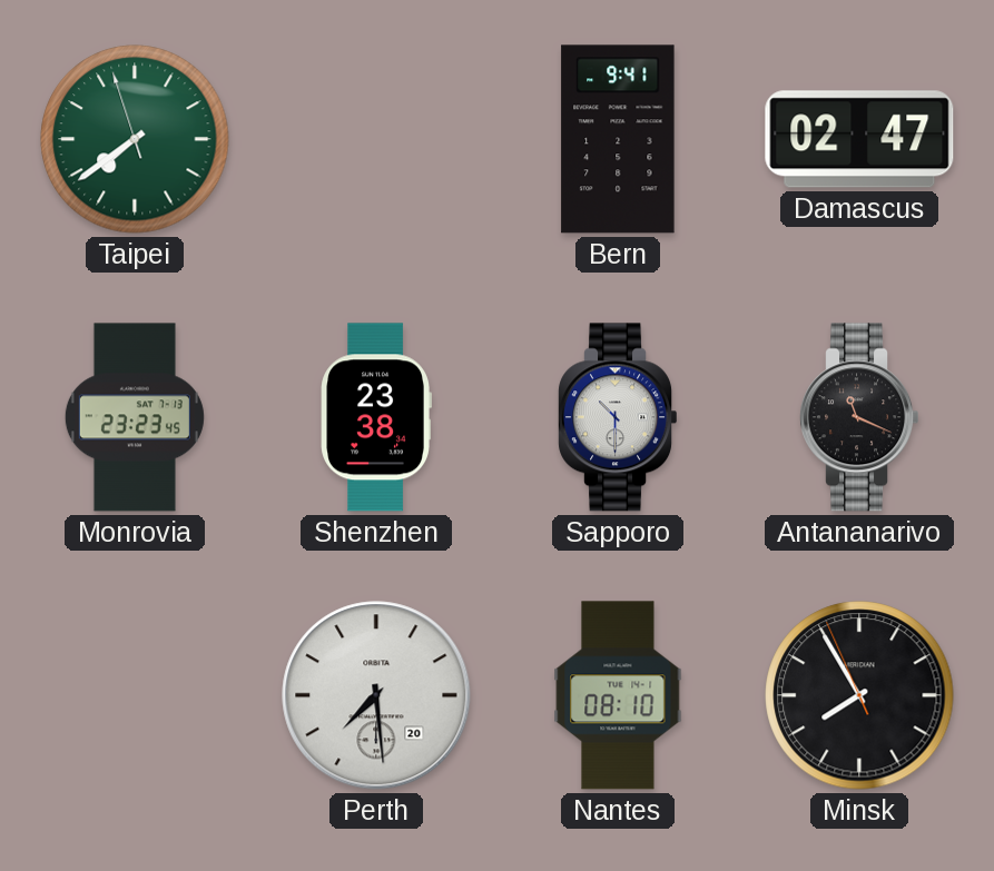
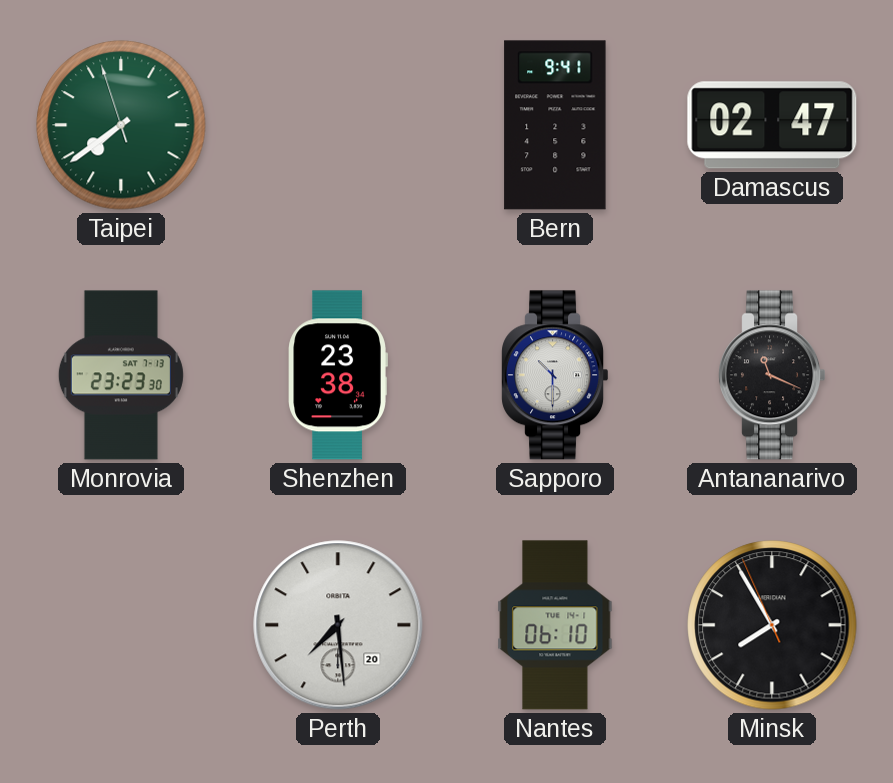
Monrovia: 23:23:45 -> 23:23:30
Nantes: 08:10 -> 06:10
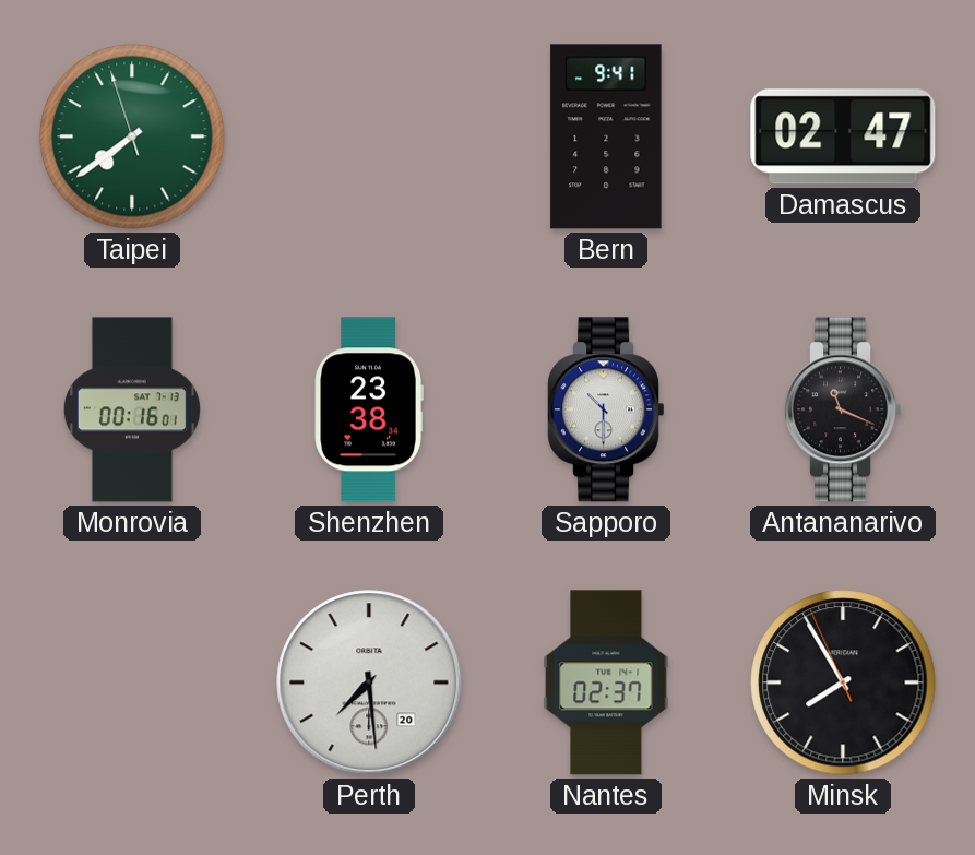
Monrovia: 23:23 -> 00:16
Nantes: 06:10 -> 02:37
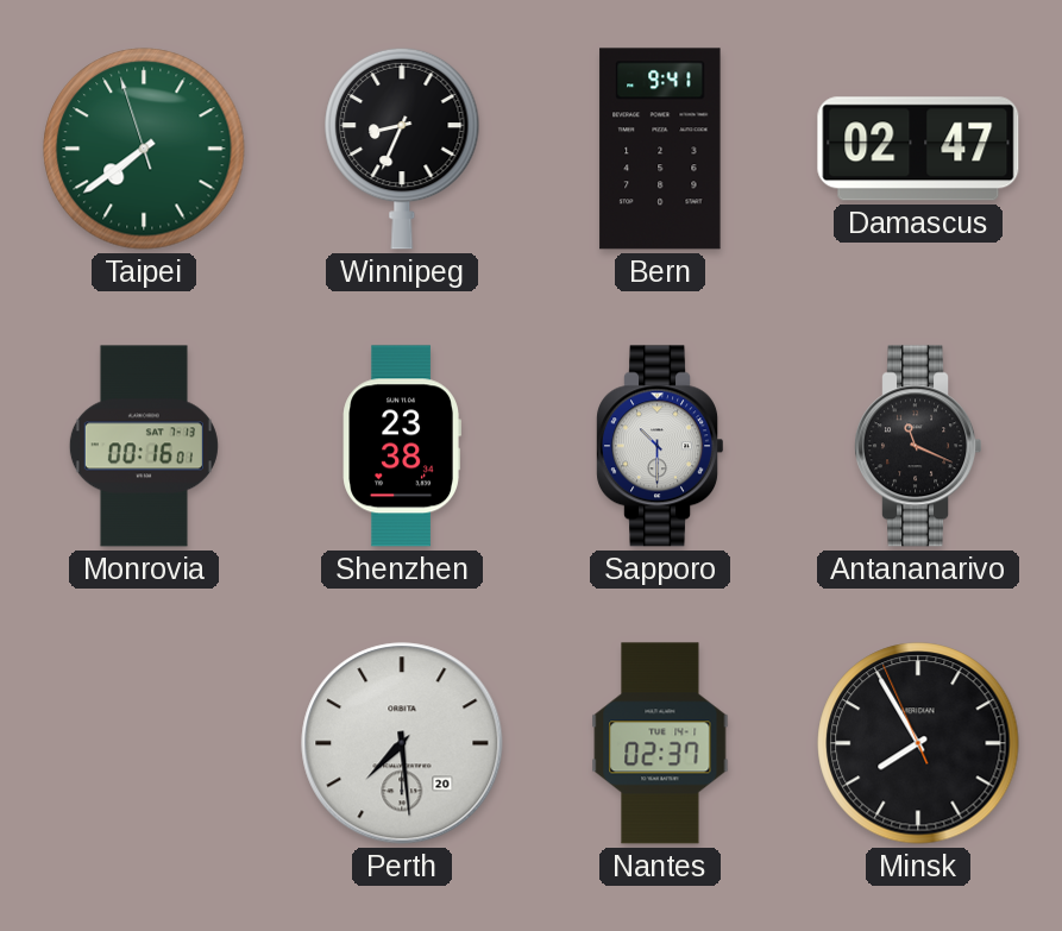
Winnipeg: none -> 8:34
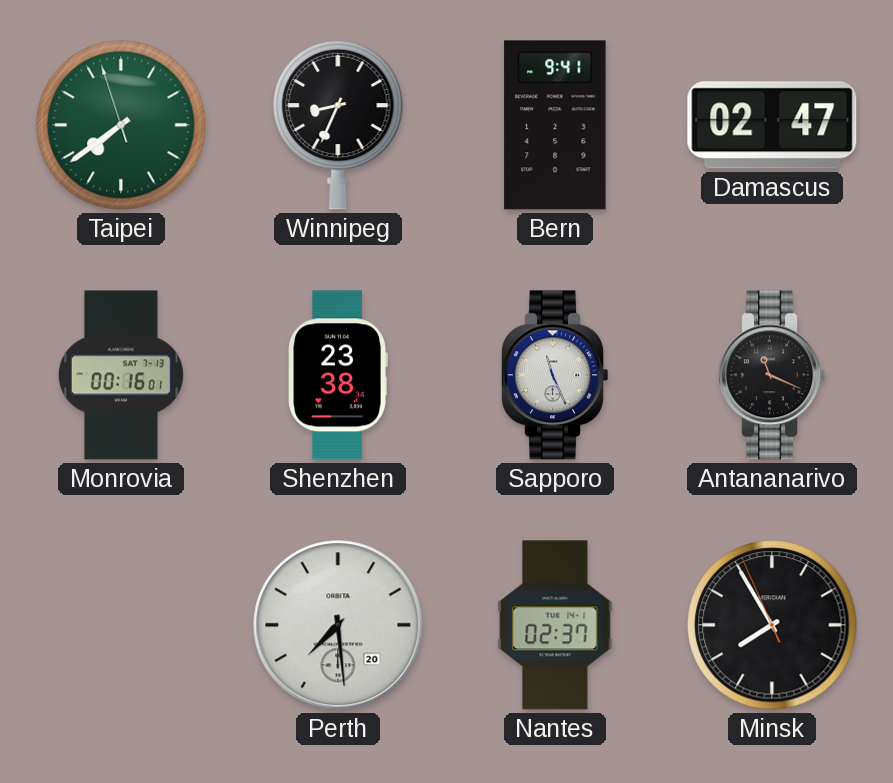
Sapporo: 10:30 -> 11:26
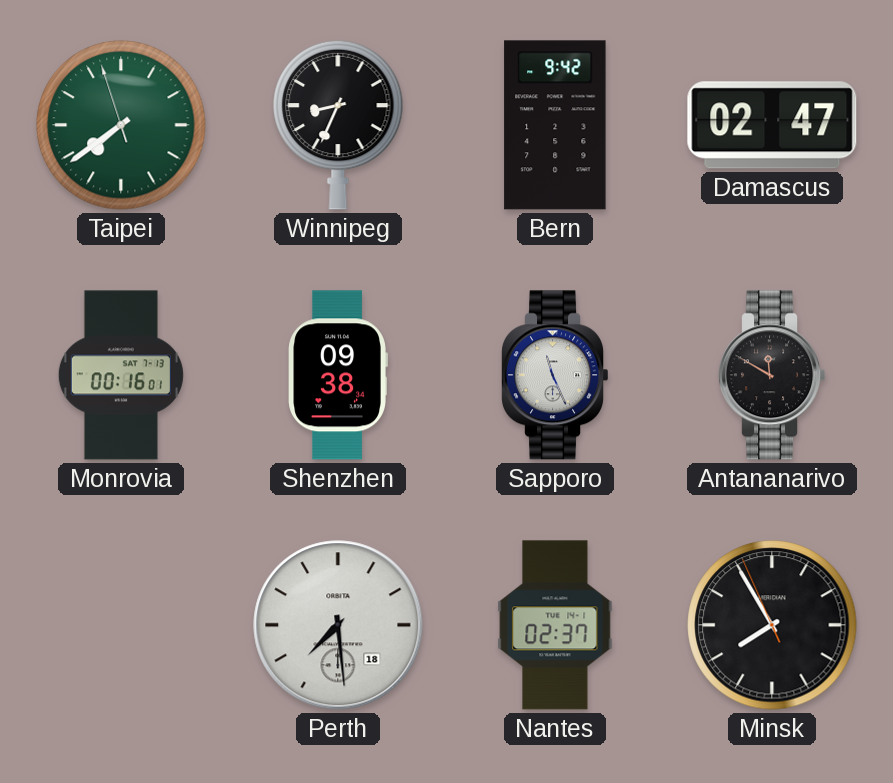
Bern: 9:41 -> 9:42
Shenzhen: 23:38 -> 09:38
Antananarivo: 11:19 -> 11:50
Perth date: 20 -> 18
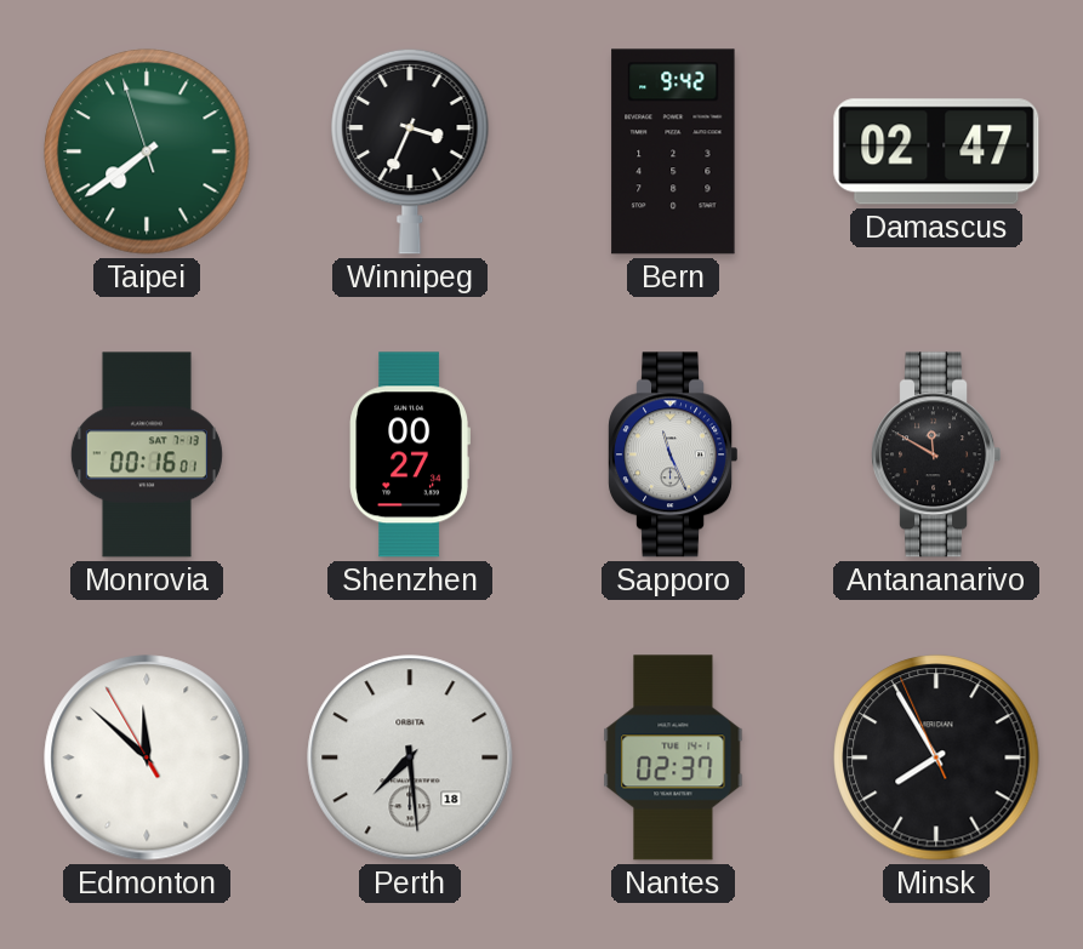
Winnipeg: 8:34 -> 3:34
Shenzhen: 09:38 -> 00:27
Edmonton: none -> 11:51
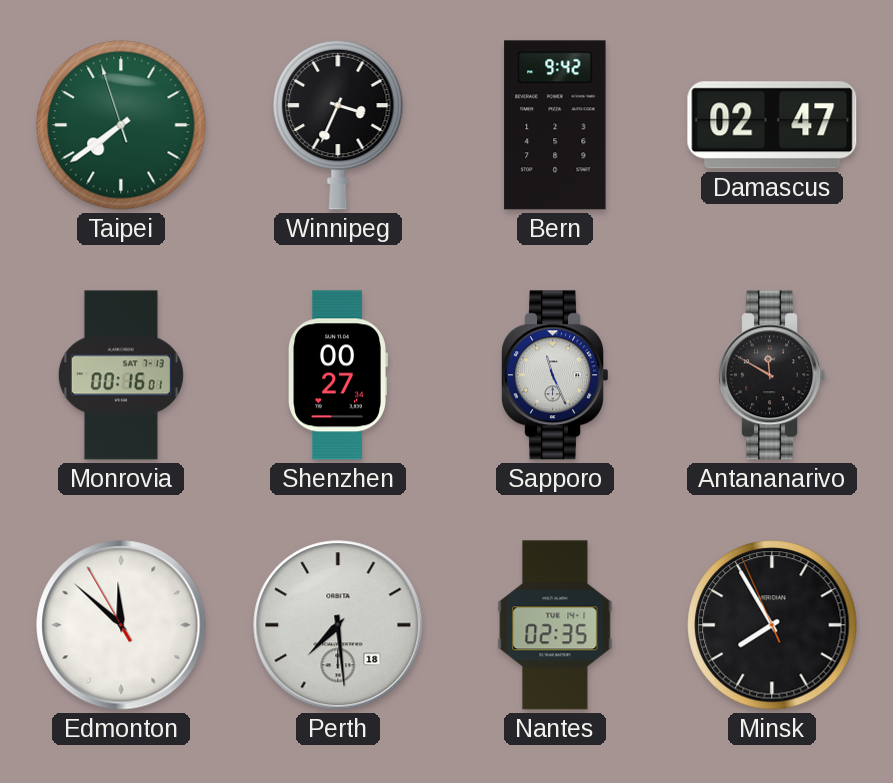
Nantes: 02:37 -> 02:35
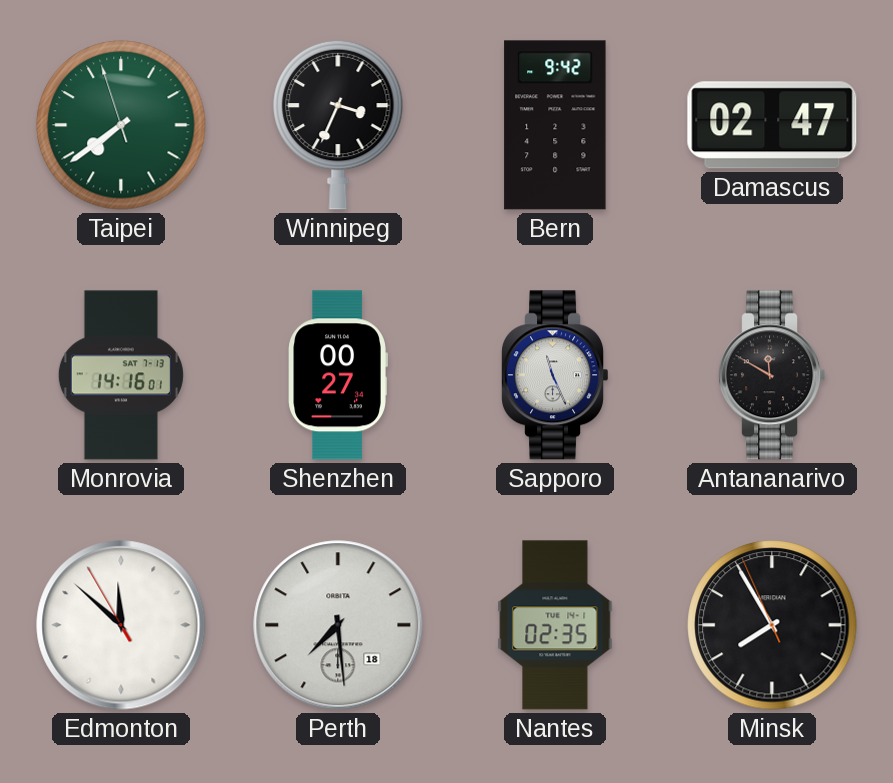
Monrovia: 00:16 -> 14:16
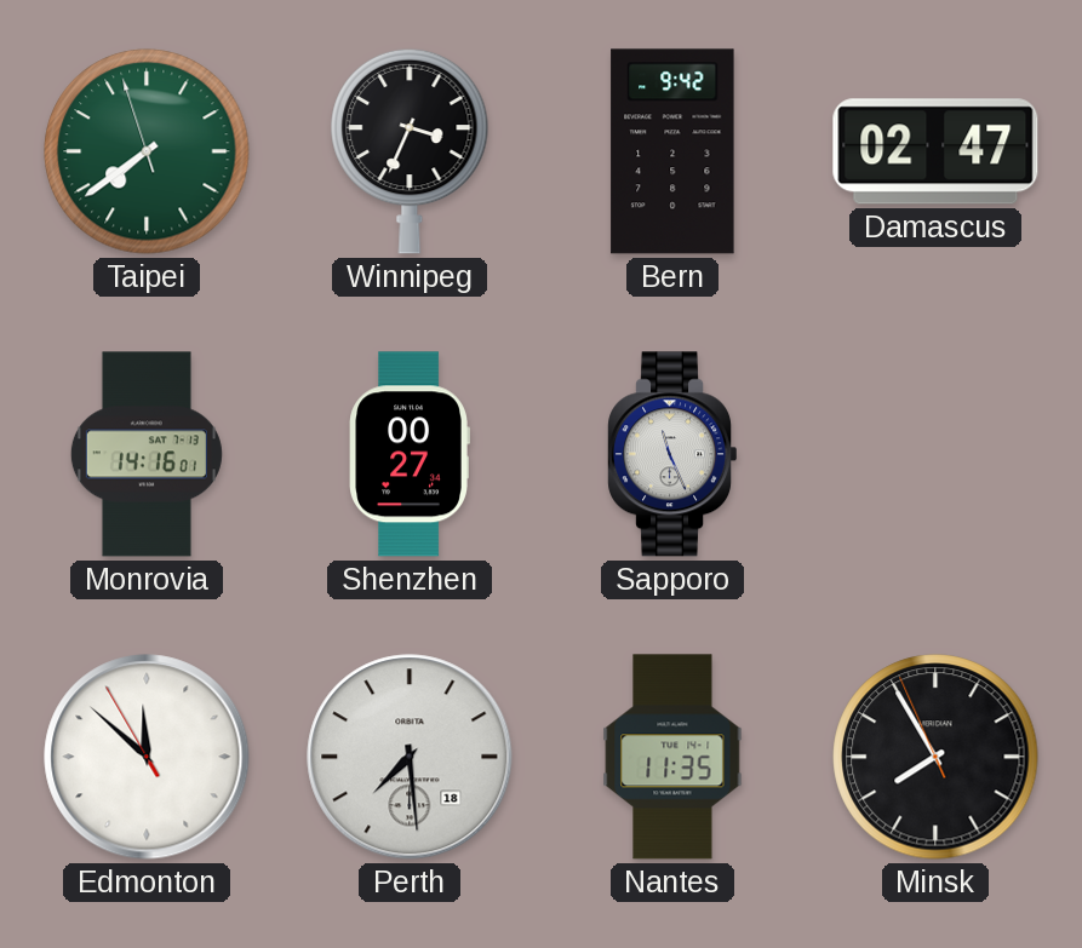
Antananarivo: 11:50 -> none
Nantes: 02:35 -> 11:35
